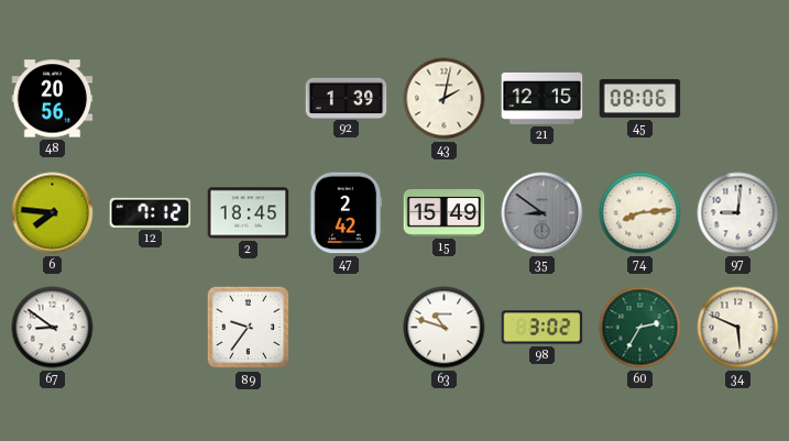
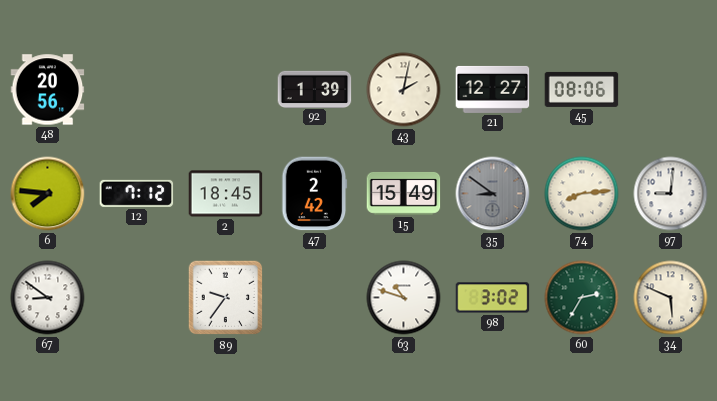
21: 12:15 -> 12:27
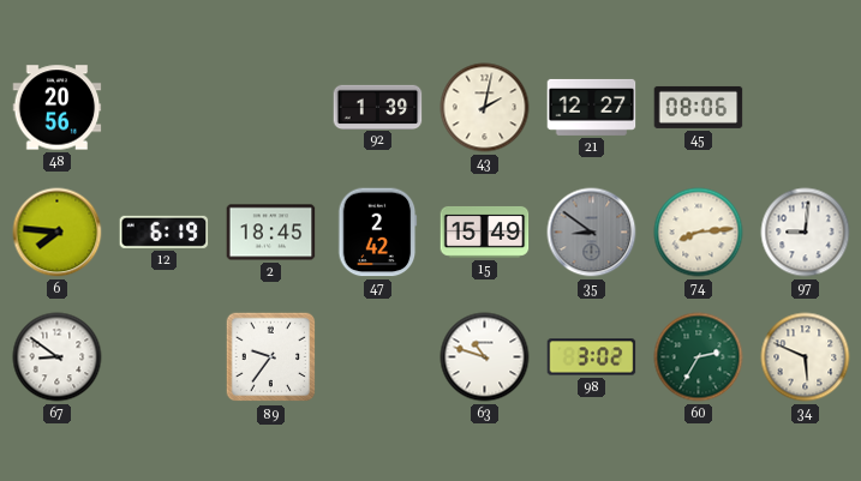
12: 7:12 -> 6:19
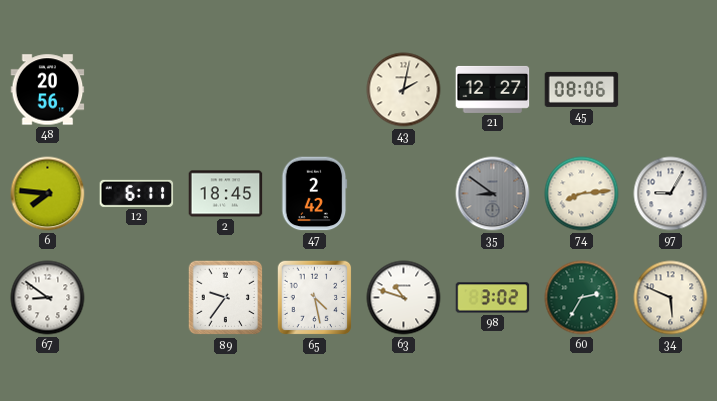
92: 1:39 -> none
12: 6:19 -> 6:11
15: 15:49 -> none
97: 9:01 -> 9:05
65: none -> 4:28
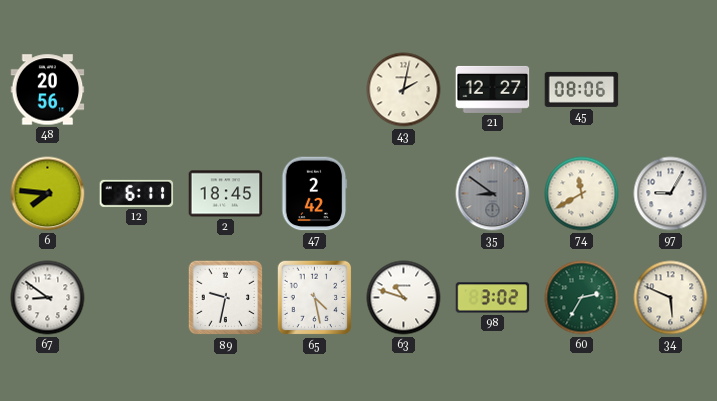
74: 8:14 -> 11:40
89: 9:36 -> 9:32
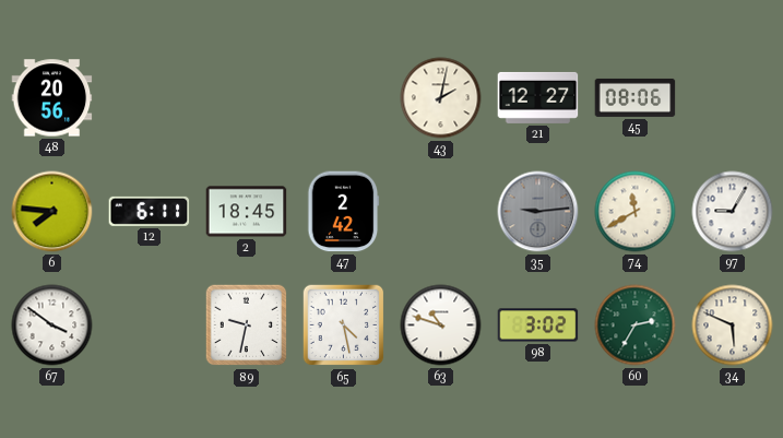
35: 8:51 -> 9:14
67: 8:51 -> 3:51
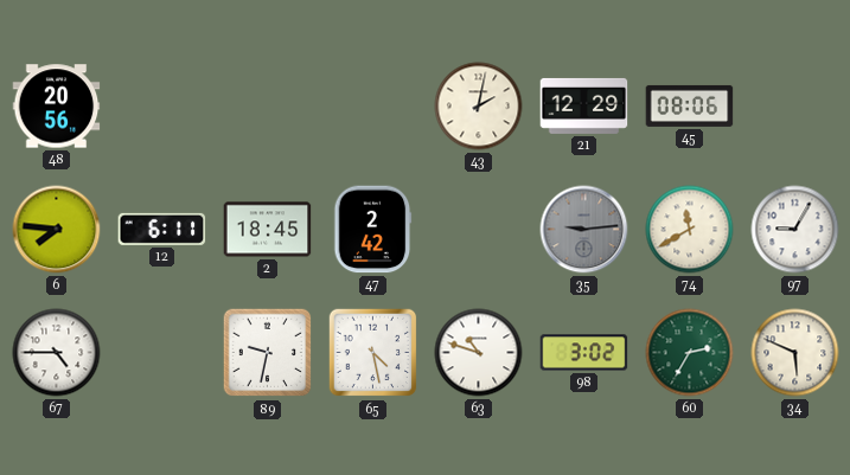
21: 12:27 -> 12:29
67: 3:51 -> 4:45
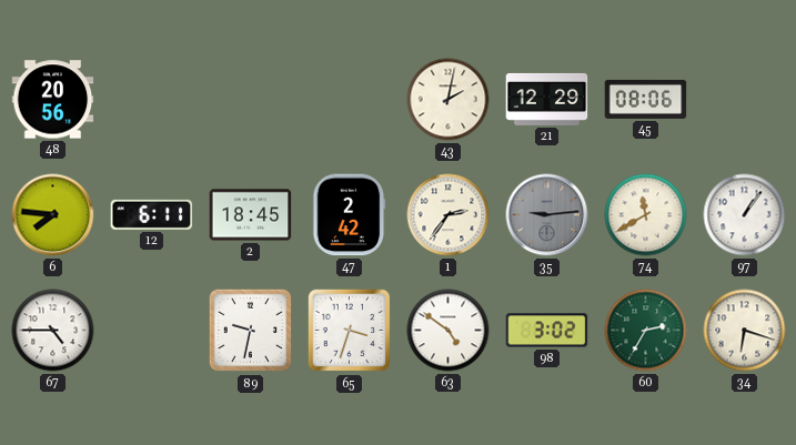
1: none -> 2:36
97: 9:05 -> 1:06
65: 4:28 -> 3:33
63: 10:48 -> 4:51
34: 5:49 -> 6:18
